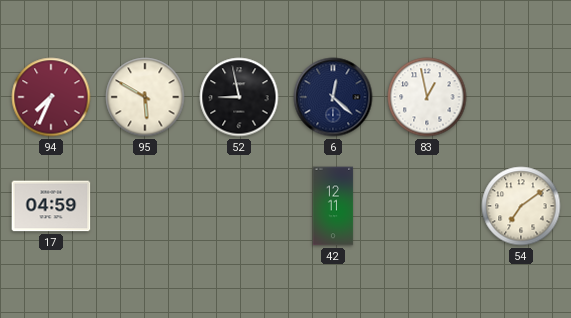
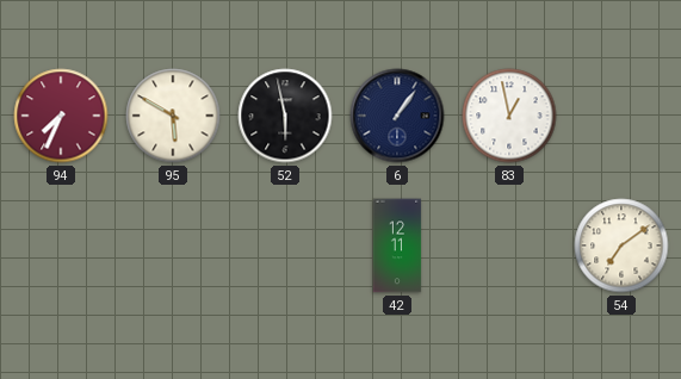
52: 8:58 -> 5:58
6: 12:22 -> 1:06
17: 04:59 -> none
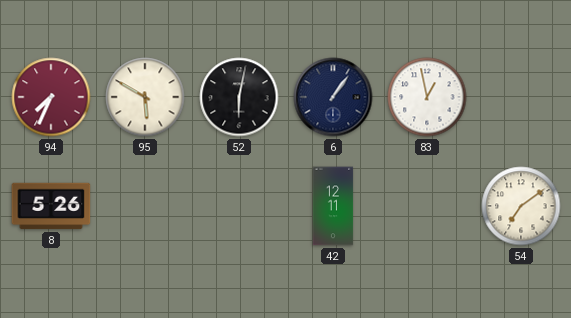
52: 5:58 -> 6:02
8: none -> 5:26
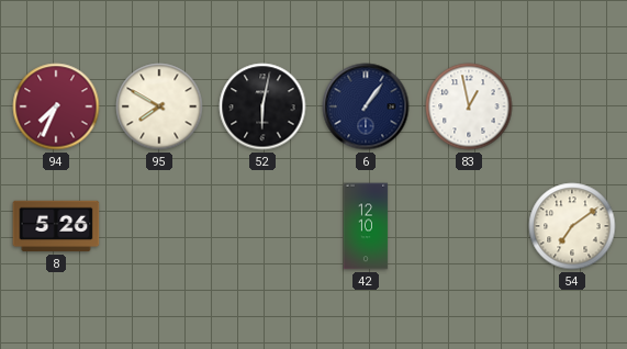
95: 5:50 -> 7:50
42: 12:11 -> 12:10
